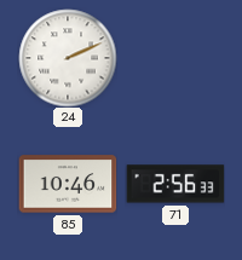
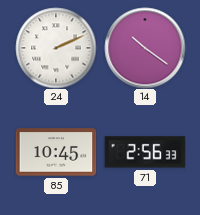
14: none -> 10:21
85: 10:46 -> 10:45
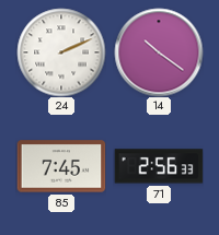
85: 10:45 -> 7:45
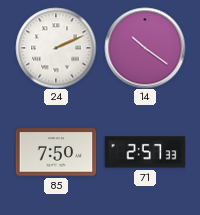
85: 7:45 -> 7:50
71: 2:56 -> 2:57
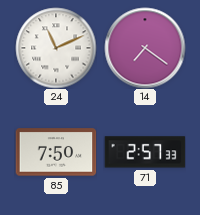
24: 2:11 -> 11:11
14: 10:21 -> 7:21
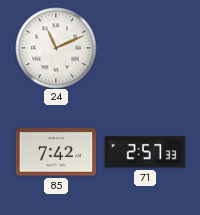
14: 7:21 -> none
85: 7:50 -> 7:42
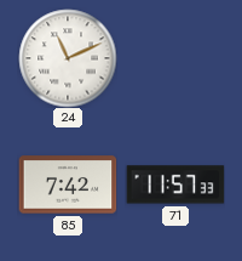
71: 2:57 -> 11:57
